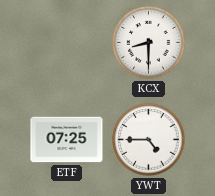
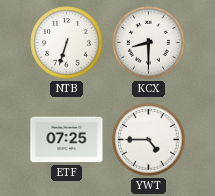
NTB: none -> 6:33
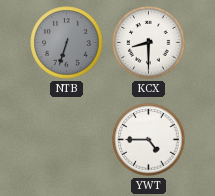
NTB dial: white -> grey
ETF: 07:25 -> none
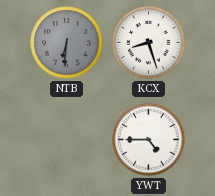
NTB: 6:33 -> 6:31
KCX: 8:30 -> 8:27
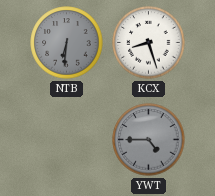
YWT dial: white -> grey
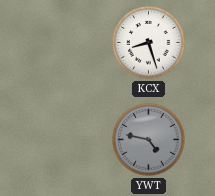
NTB: 6:31 -> none
YWT: 4:45 -> 4:47
